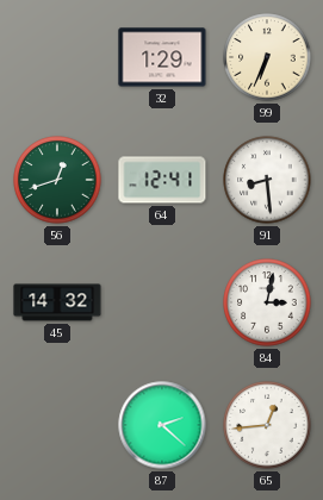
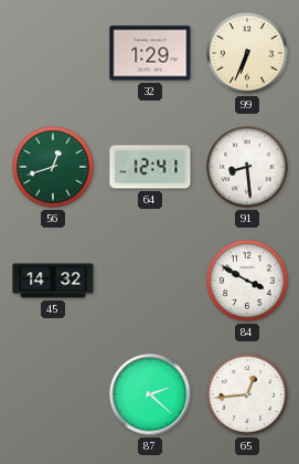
84: 3:02 -> 3:50
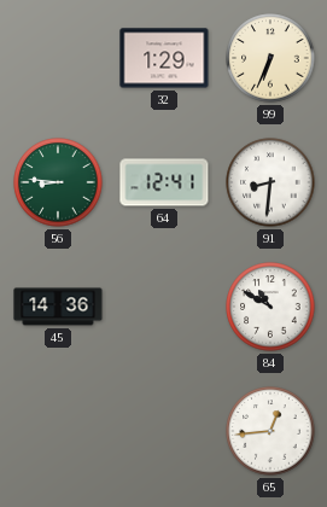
56: 12:42 -> 8:46
91: 8:29 -> 8:31
45: 14:32 -> 14:36
84: 3:50 -> 10:50
87: 2:22 -> none
